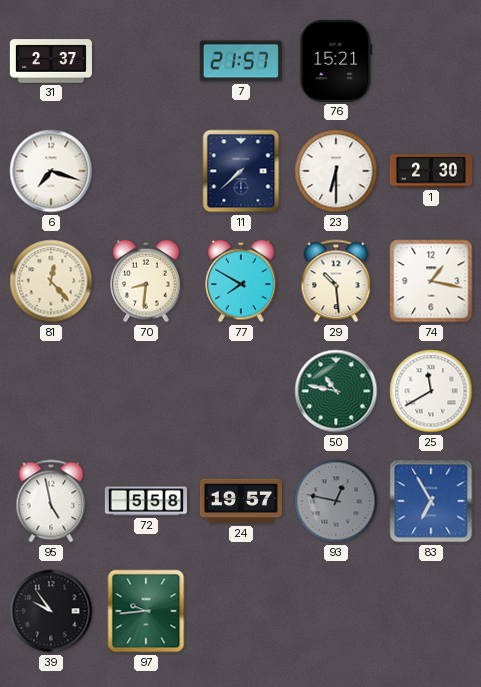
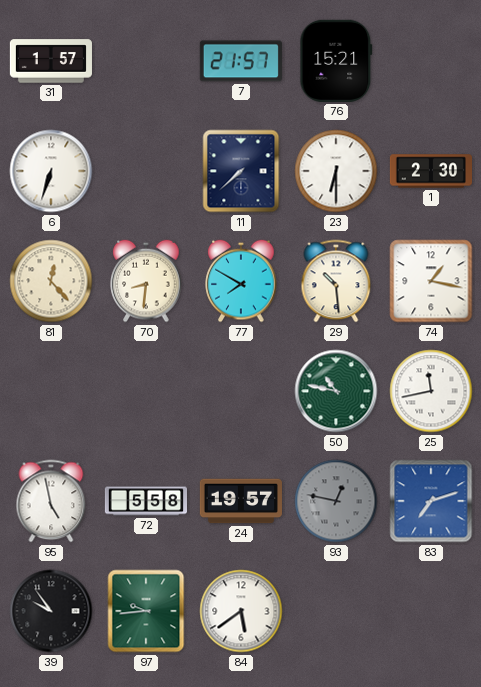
31: 2:37 -> 1:57
6: 7:18 -> 6:33
25: 11:40 -> 11:43
83: 6:55 -> 7:12
84: none -> 5:39
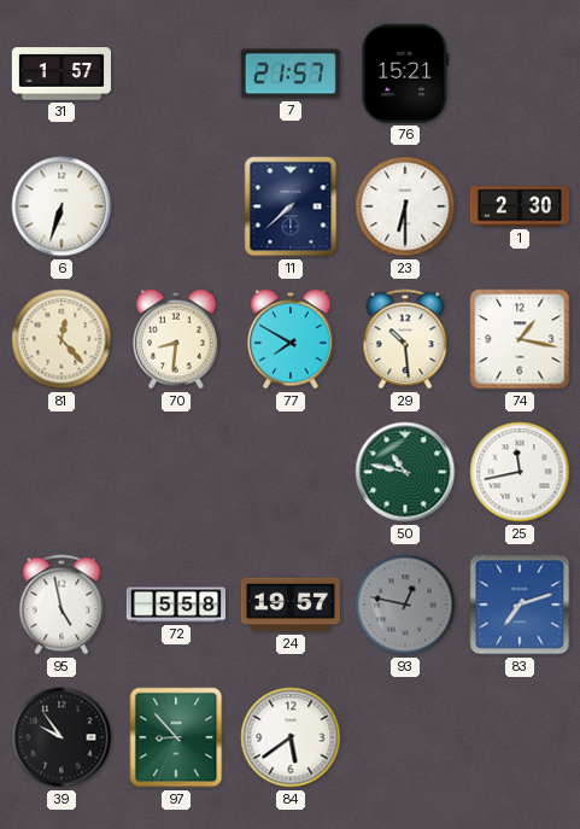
97: 9:44 -> 8:53
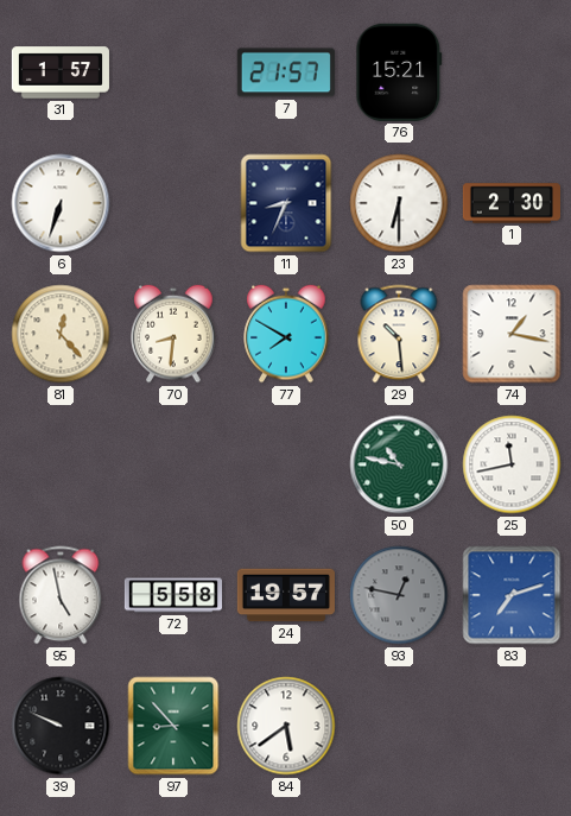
11: 7:38 -> 8:34
39: 9:54 -> 9:49
